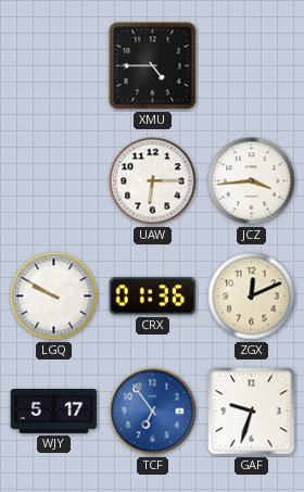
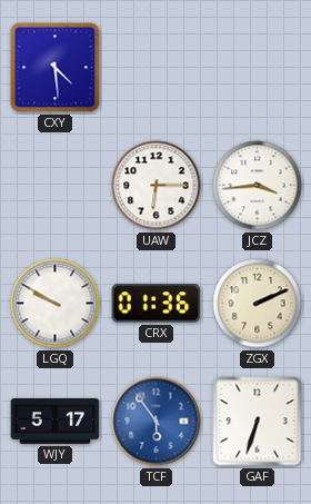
CXY: none -> 4:29
XMU: 4:45 -> none
ZGX: 12:11 -> 2:11
TCF: 6:54 -> 5:54
GAF: 9:33 -> 6:33
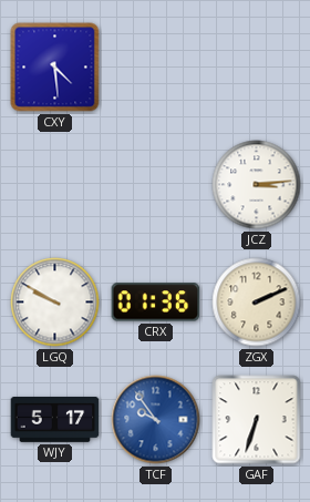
UAW: 6:15 -> none
JCZ: 3:44 -> 3:14
TCF: 5:54 -> 9:54
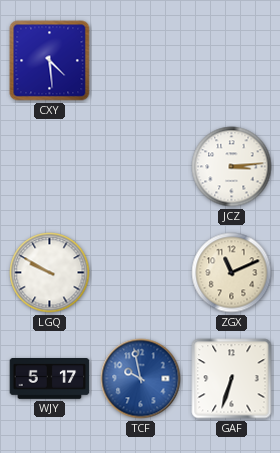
CRX: 01:36 -> none
ZGX: 2:11 -> 11:11
TCF: 9:54 -> 9:58
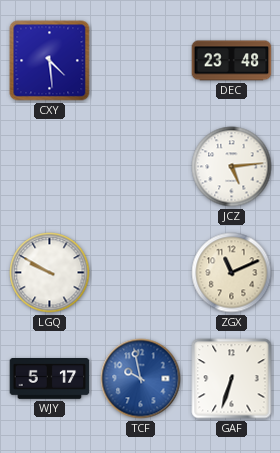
DEC: none -> 23:48
JCZ: 3:14 -> 5:14
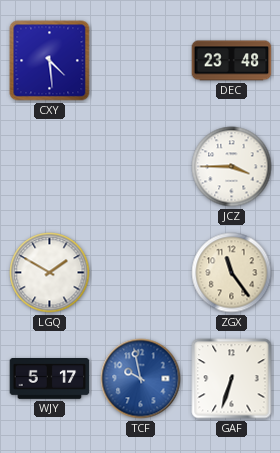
JCZ: 5:14 -> 3:45
LGQ: 9:50 -> 1:50
ZGX: 11:11 -> 11:24
